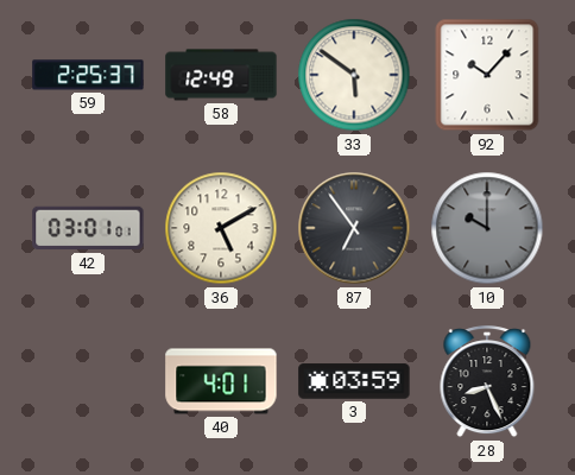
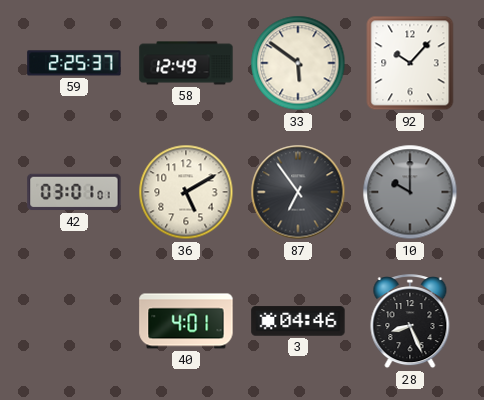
3: 03:59 -> 04:46
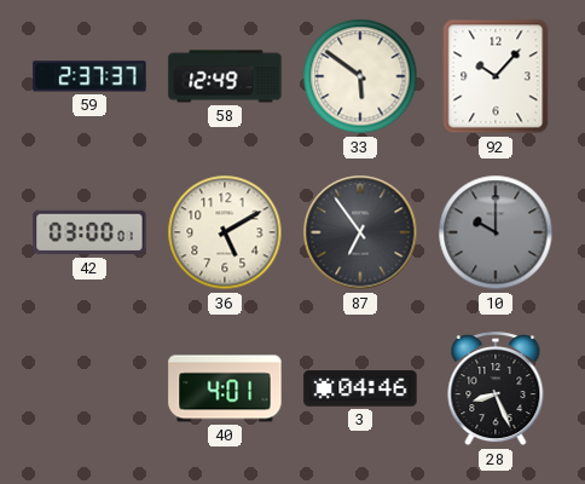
59: 2:25 -> 2:37
42: 03:01 -> 03:00
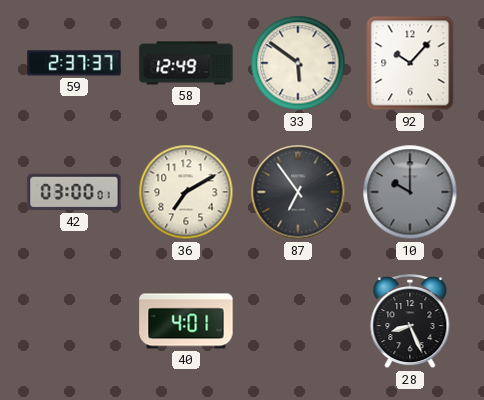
36: 5:10 -> 7:10
3: 04:46 -> none
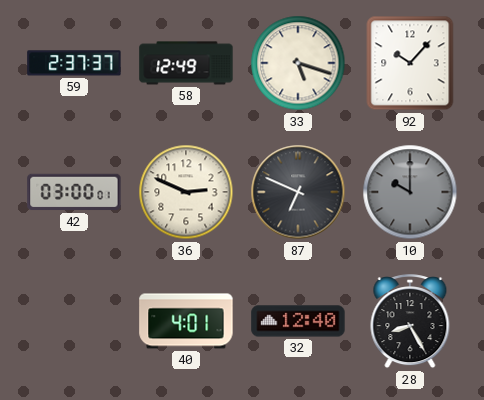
33: 5:51 -> 5:18
36: 7:10 -> 2:49
87: 6:54 -> 6:49
32: none -> 12:40
28: 8:26 -> 8:25
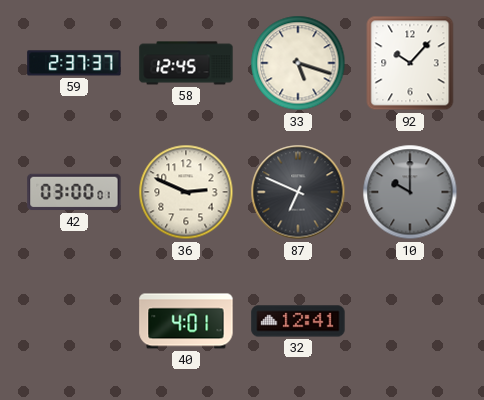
58: 12:49 -> 12:45
32: 12:40 -> 12:41
28: 8:25 -> none
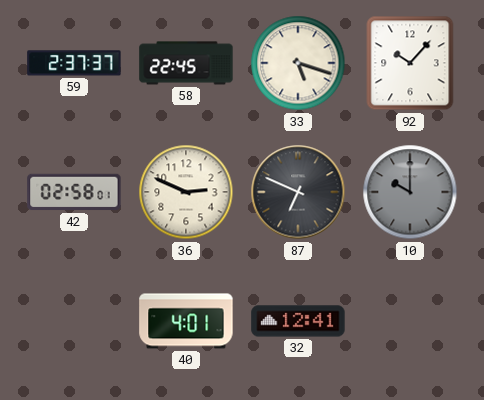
58: 12:45 -> 22:45
42: 03:00 -> 02:58
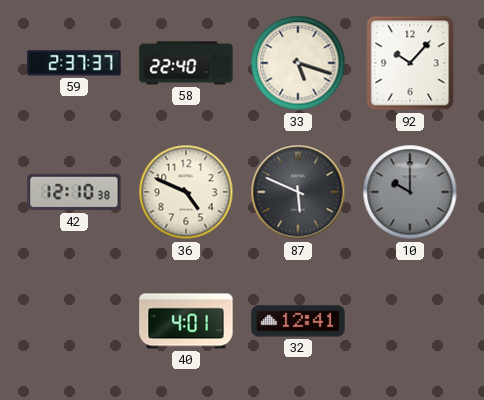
58: 22:45 -> 22:40
42: 02:58 -> 12:10
36: 2:49 -> 4:49
87: 6:49 -> 5:49
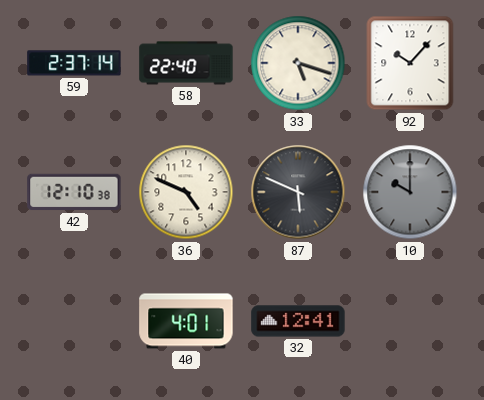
59: 2:37:37 -> 2:37:14
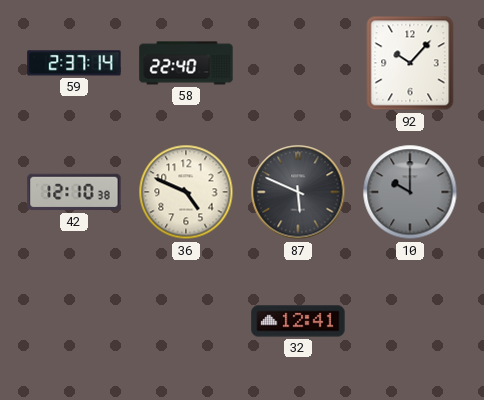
33: 5:18 -> none
40: 4:01 -> none
